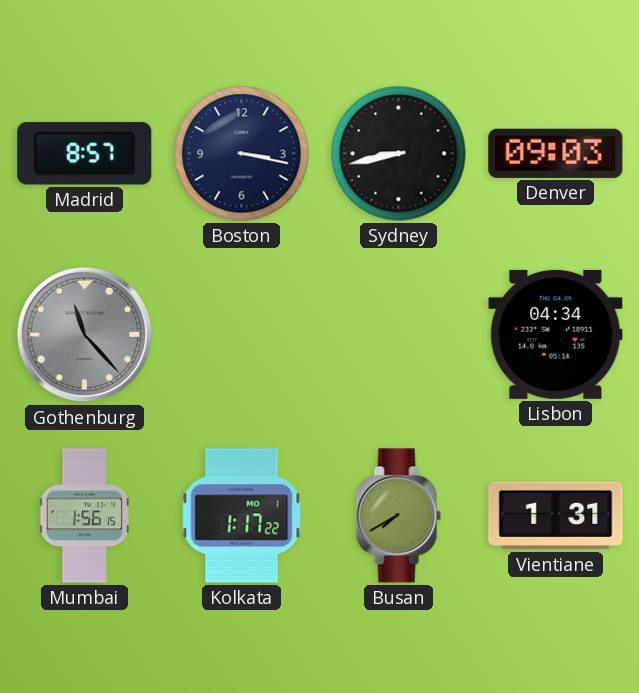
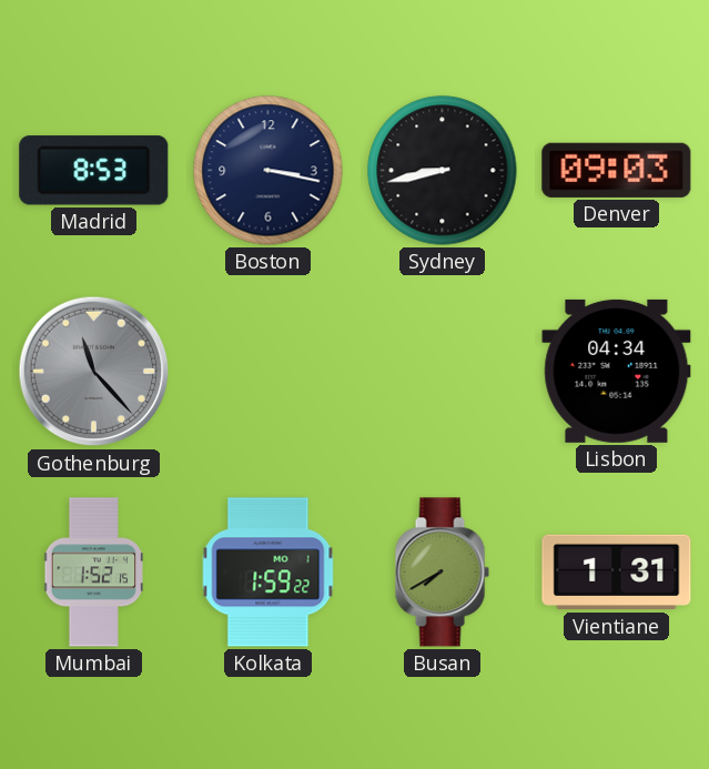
Madrid: 8:57 -> 8:53
Mumbai: 1:56 -> 1:52
Kolkata: 1:17 -> 1:59
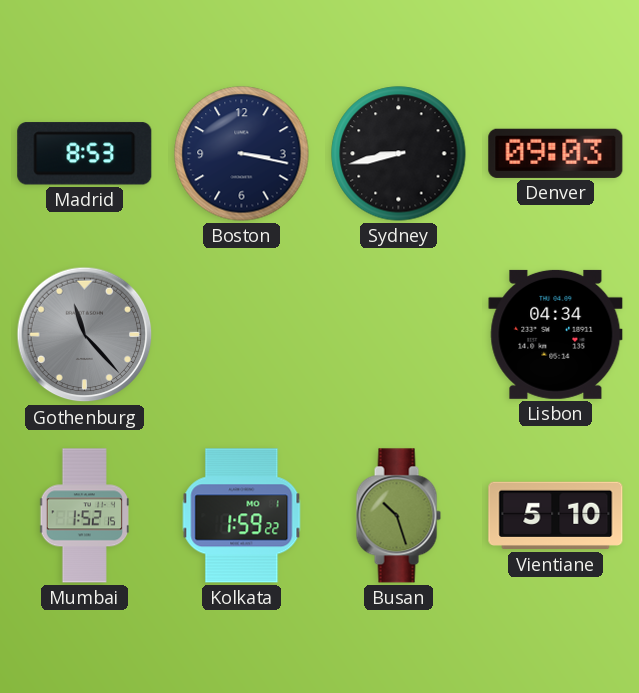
Busan: 7:40 -> 10:27
Vientiane: 1:31 -> 5:10
